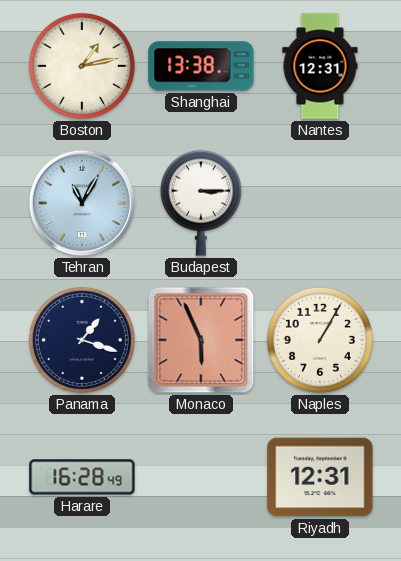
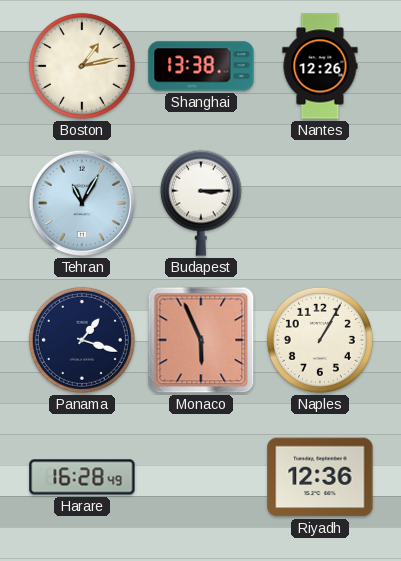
Nantes: 12:31 -> 12:26
Riyadh: 12:31 -> 12:36
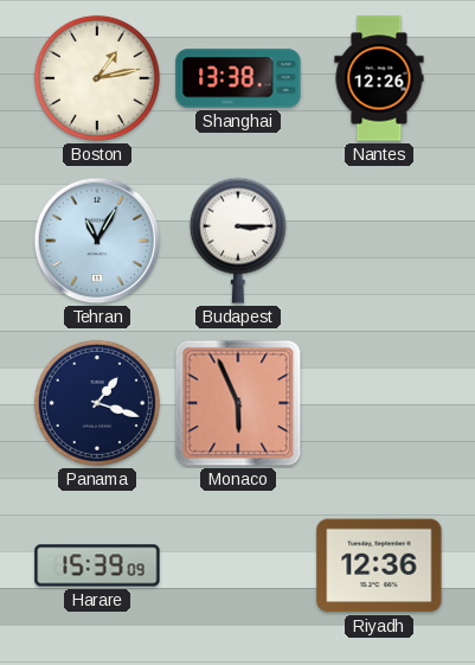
Naples: 1:05 -> none
Harare: 16:28 -> 15:39
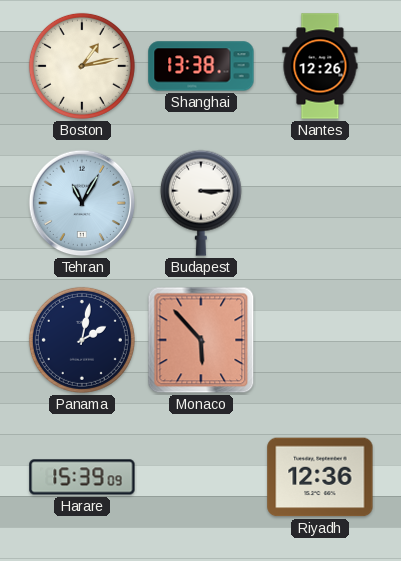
Panama: 1:18 -> 2:02
Monaco: 5:56 -> 5:53
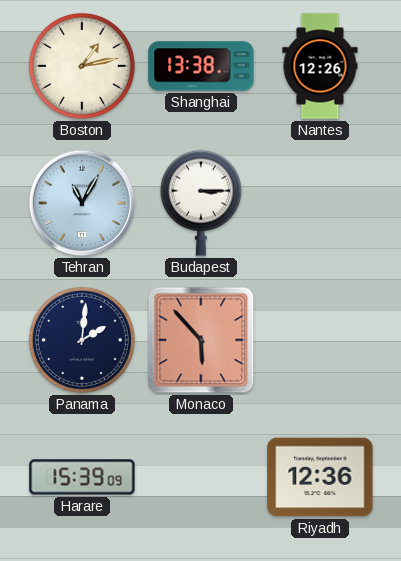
Panama: 2:02 -> 2:01
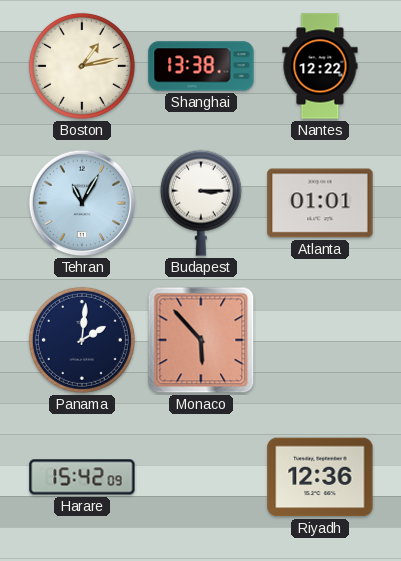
Nantes: 12:26 -> 12:22
Atlanta: none -> 01:01
Harare: 15:39 -> 15:42
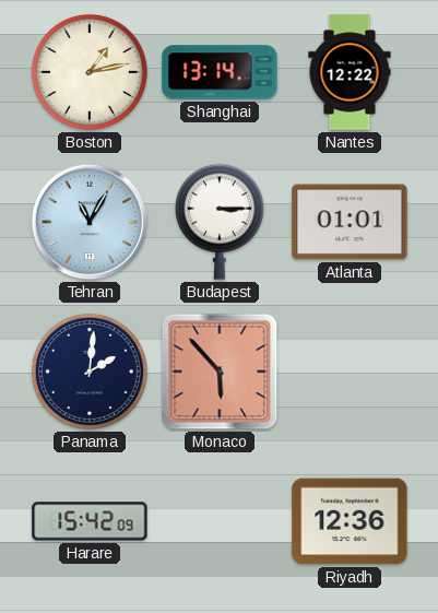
Shanghai: 13:38 -> 13:14
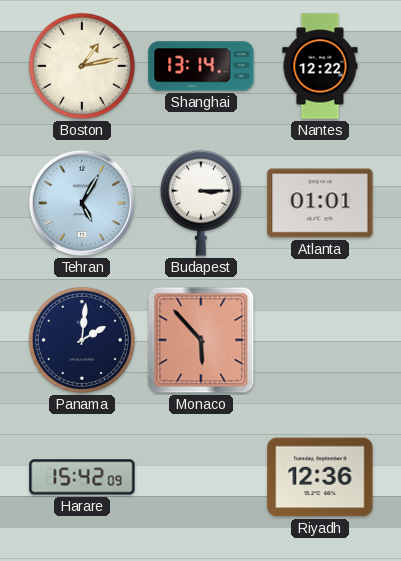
Tehran: 11:05 -> 5:05
